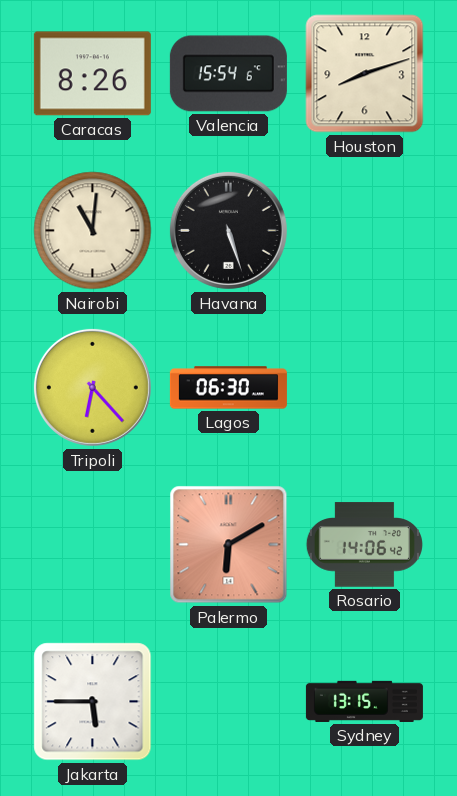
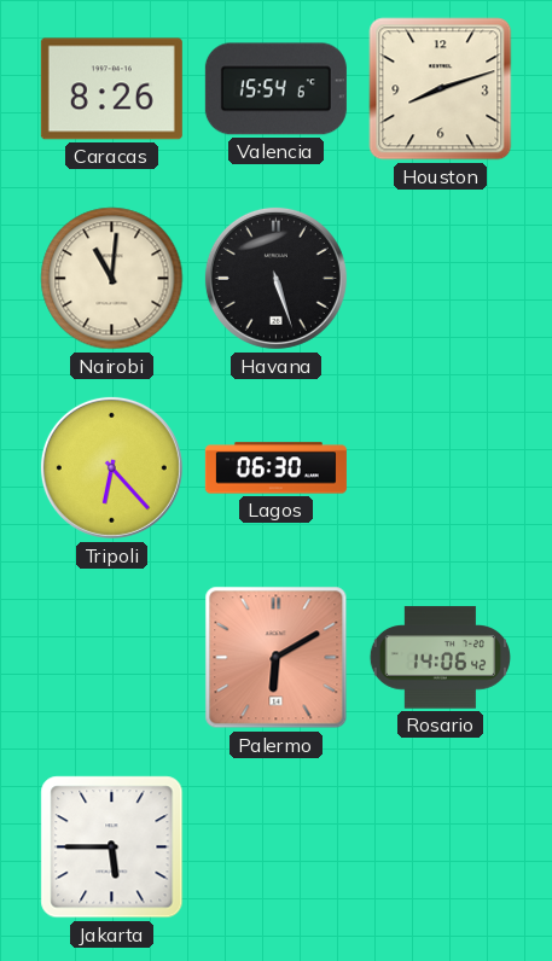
Sydney: 13:15 -> none
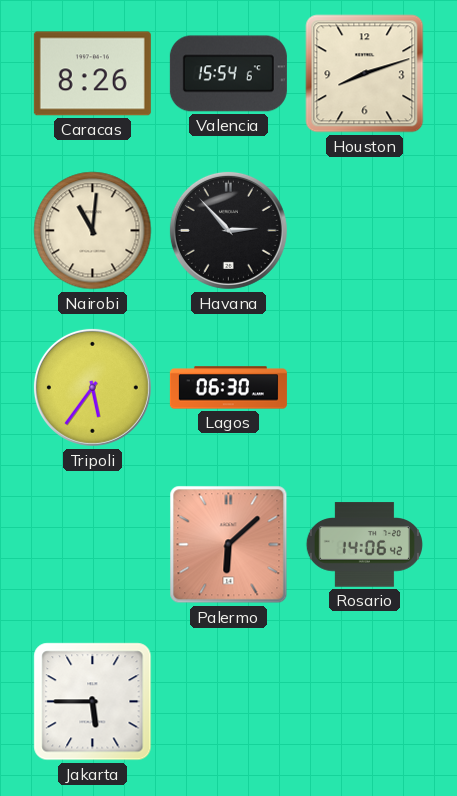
Havana: 5:27 -> 2:53
Tripoli: 6:23 -> 5:36
Palermo: 6:10 -> 6:08
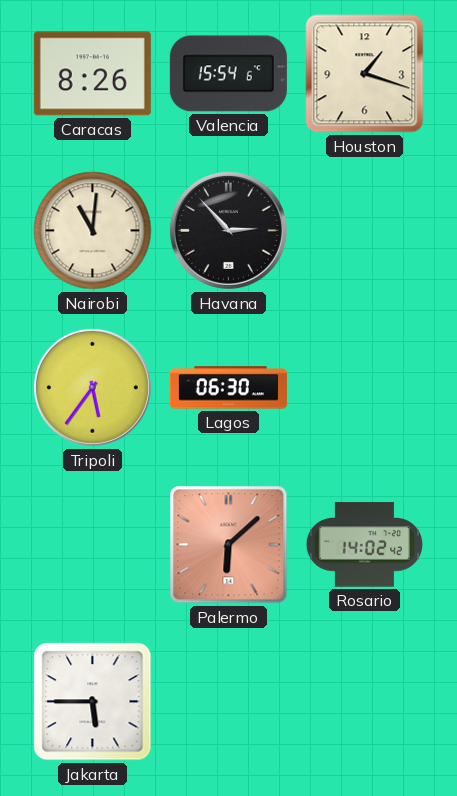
Houston: 8:12 -> 1:18
Rosario: 14:06 -> 14:02
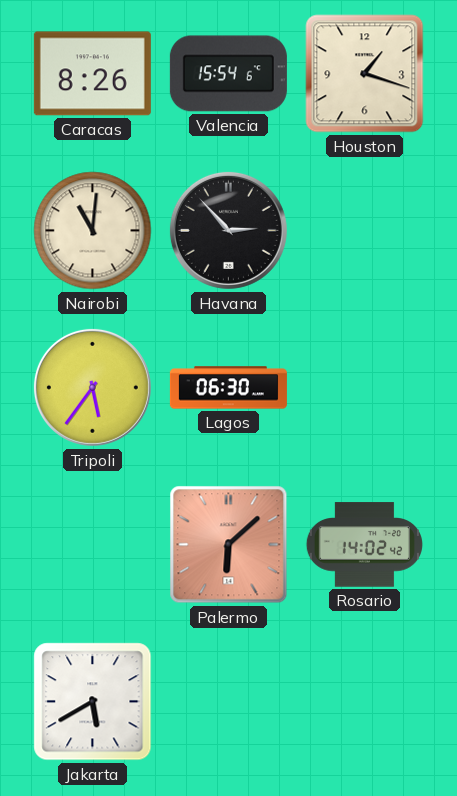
Jakarta: 5:45 -> 5:40
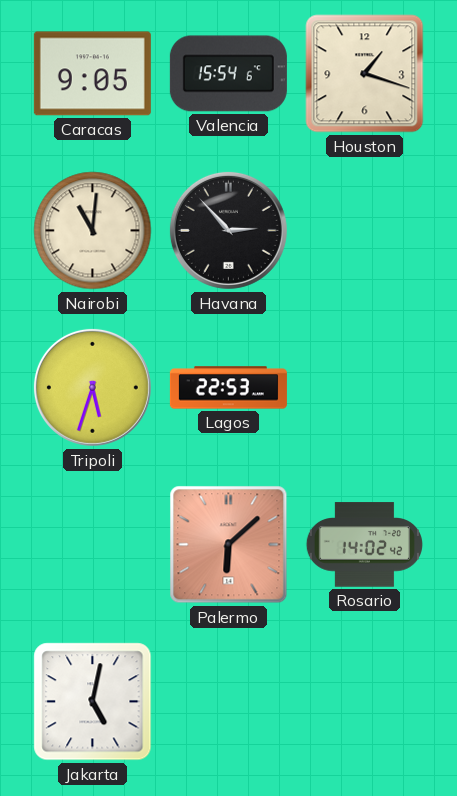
Caracas: 8:26 -> 9:05
Tripoli: 5:36 -> 5:33
Lagos: 06:30 -> 22:53
Jakarta: 5:40 -> 5:02
